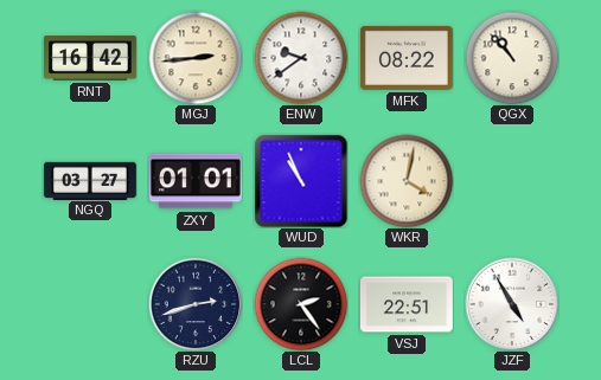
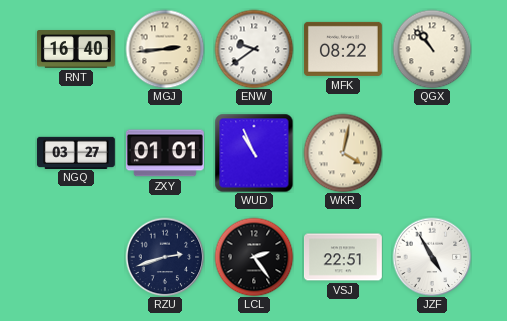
RNT: 16:42 -> 16:40
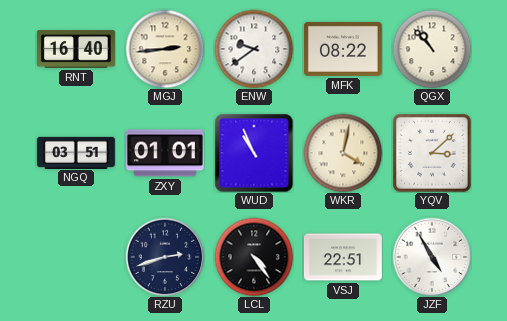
NGQ: 03:27 -> 03:51
YQV: none -> 3:08
LCL: 2:24 -> 4:24
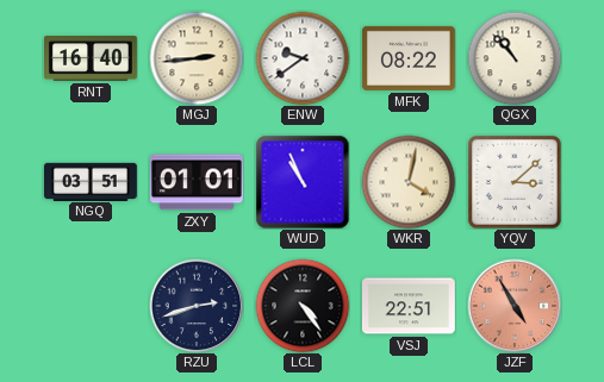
JZF dial: white -> salmon
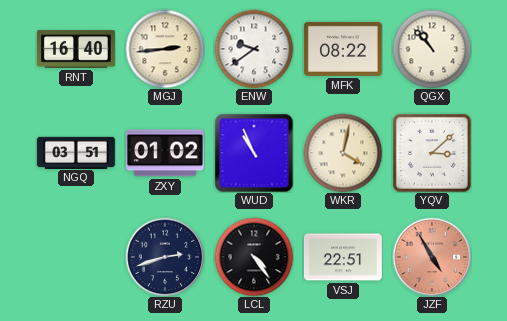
ZXY: 01:01 -> 01:02
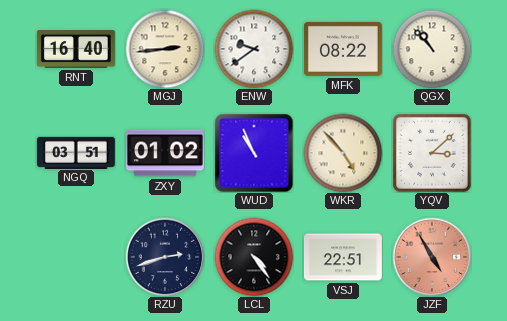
WKR: 4:02 -> 4:53
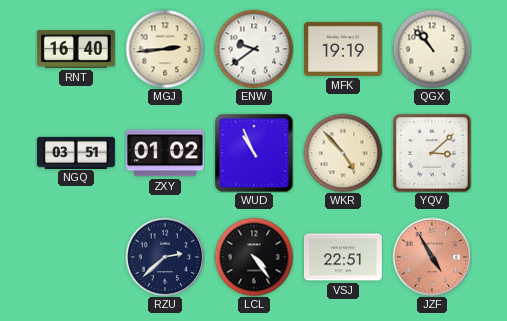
MFK: 08:22 -> 19:19
RZU: 2:42 -> 2:38
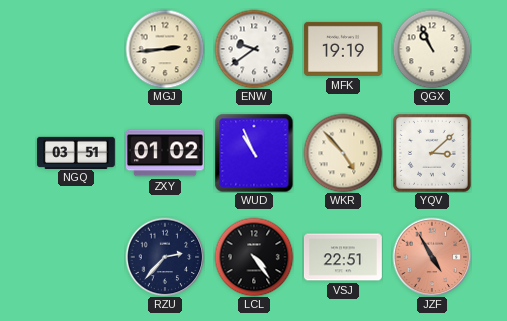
RNT: 16:40 -> none
QGX: 10:53 -> 10:56
RZU: 2:38 -> 2:37
